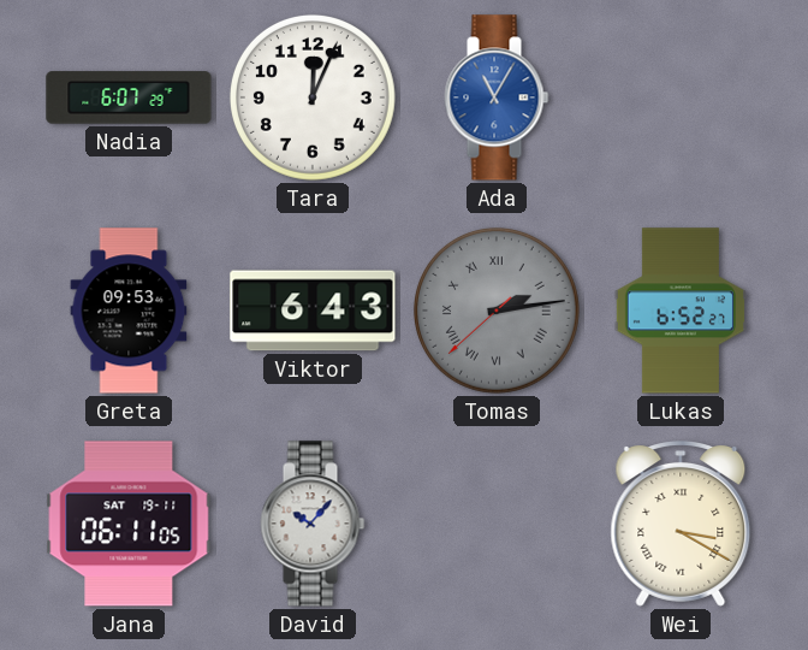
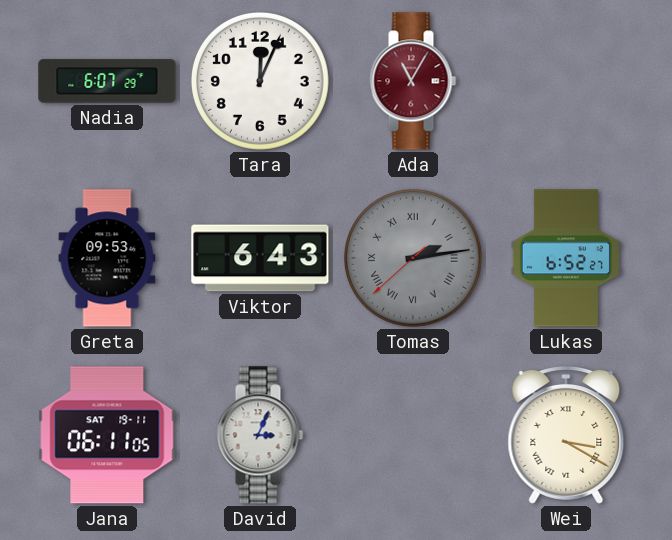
Ada dial: blue -> burgundy
David: 10:07 -> 3:04
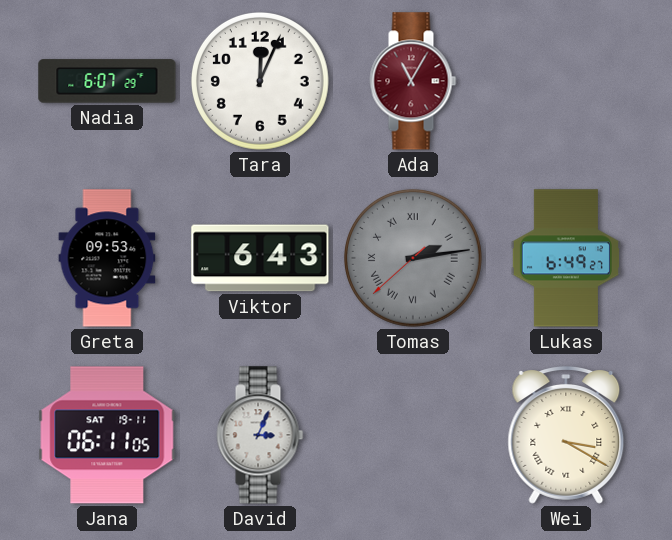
Lukas: 6:52 -> 6:49
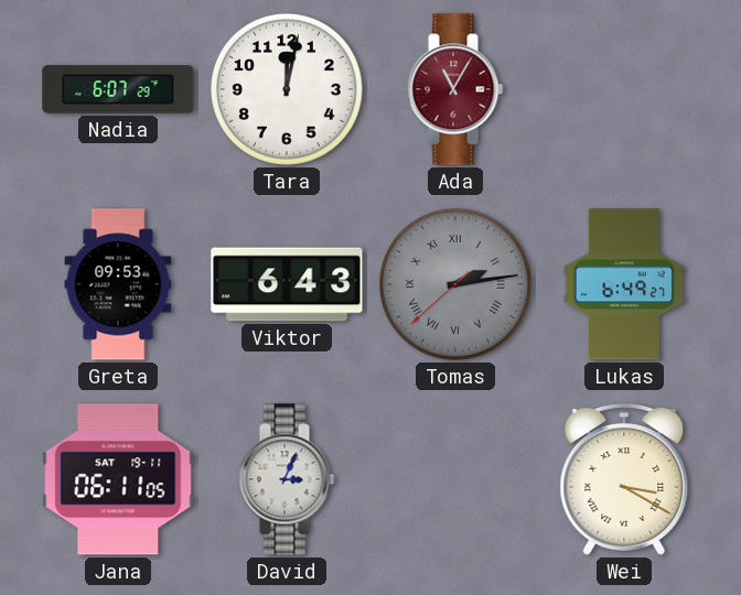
Tara: 12:04 -> 12:02
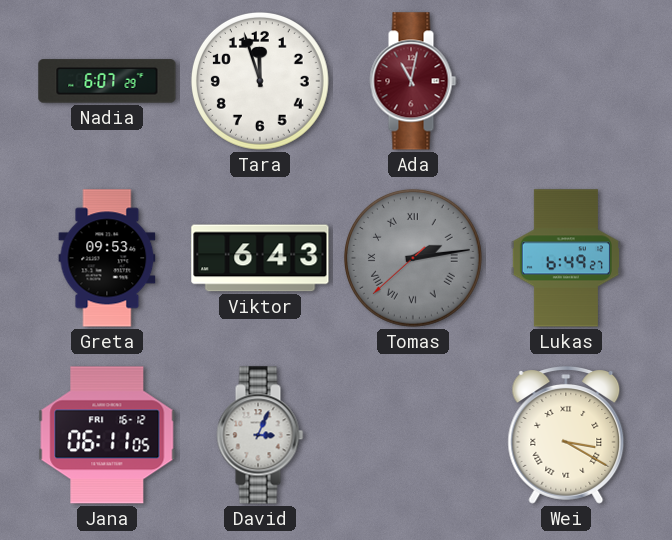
Tara: 12:02 -> 11:57
Ada: 11:05 -> 11:02
Jana date: SAT 19-11 -> FRI 16-12
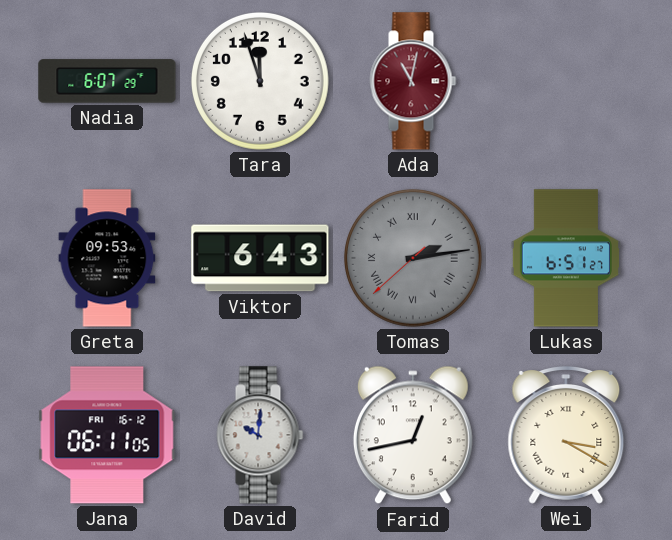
Lukas: 6:49 -> 6:51
David: 3:04 -> 10:01
Farid: none -> 12:43
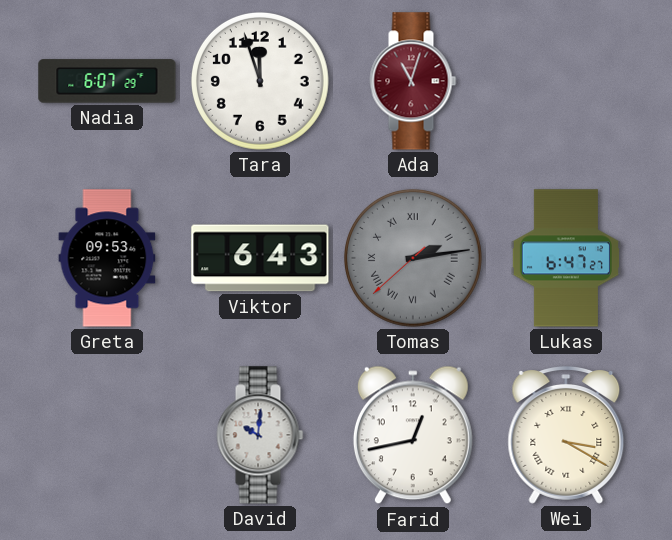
Ada: 11:02 -> 11:03
Lukas: 6:51 -> 6:47
Jana: 06:11 -> none
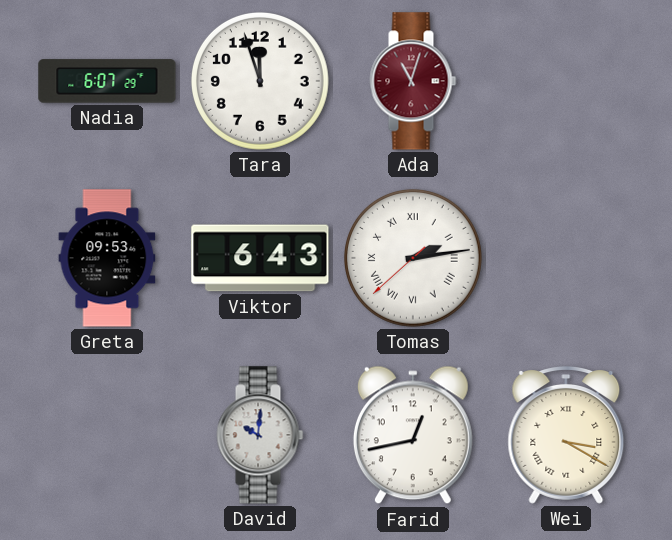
Tomas dial: grey -> white
Lukas: 6:47 -> none
